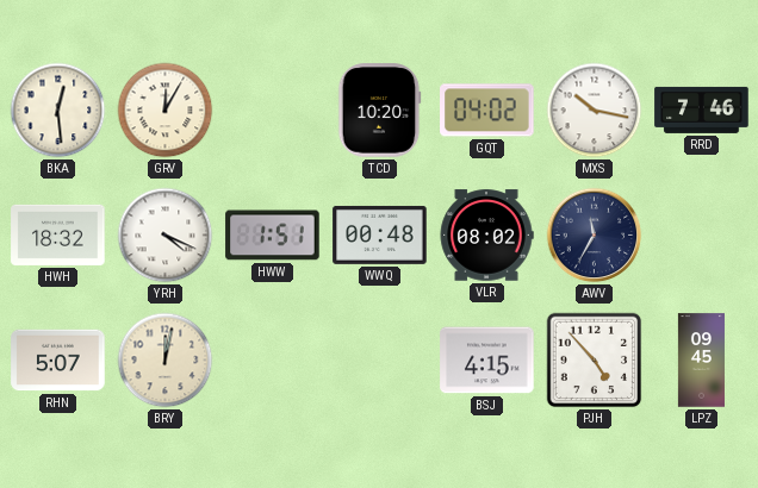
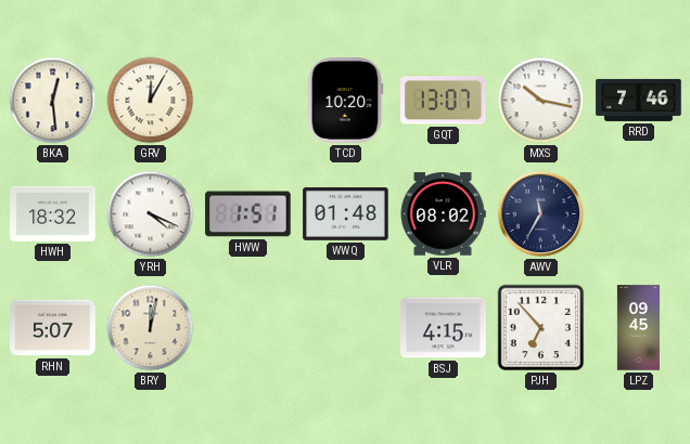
GQT: 04:02 -> 13:07
WWQ: 00:48 -> 01:48
PJH: 4:53 -> 6:53
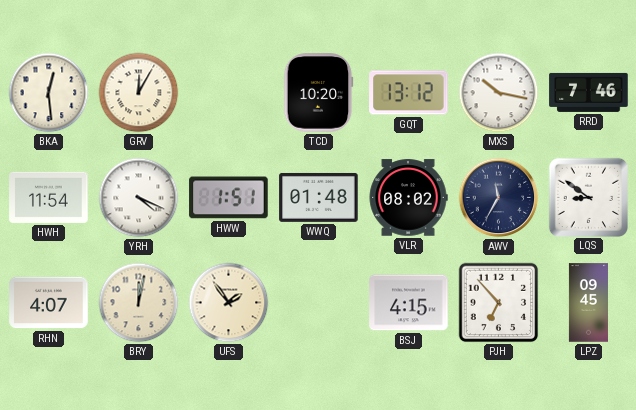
GQT: 13:07 -> 13:12
HWH: 18:32 -> 11:54
LQS: none -> 8:51
RHN: 5:07 -> 4:07
UFS: none -> 1:54
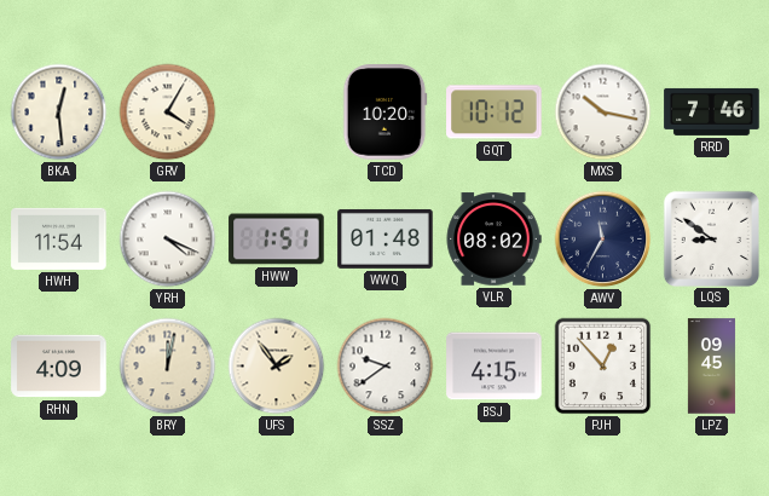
GRV: 12:05 -> 4:05
GQT: 13:12 -> 10:12
RHN: 4:07 -> 4:09
SSZ: none -> 9:39
PJH: 6:53 -> 12:53
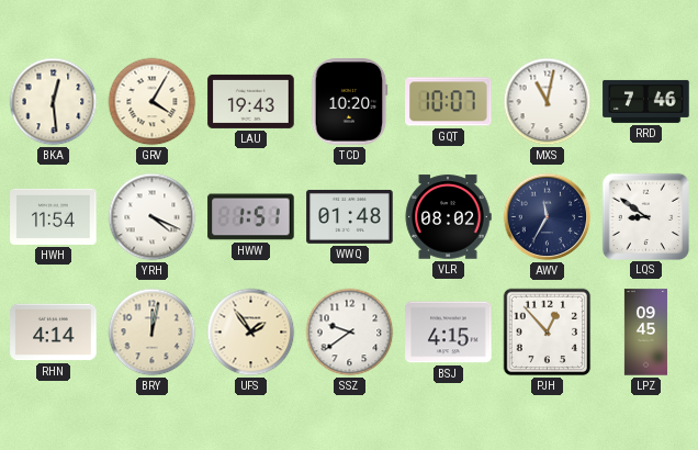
LAU: none -> 19:43
GQT: 10:12 -> 10:07
MXS: 10:17 -> 11:02
RHN: 4:09 -> 4:14
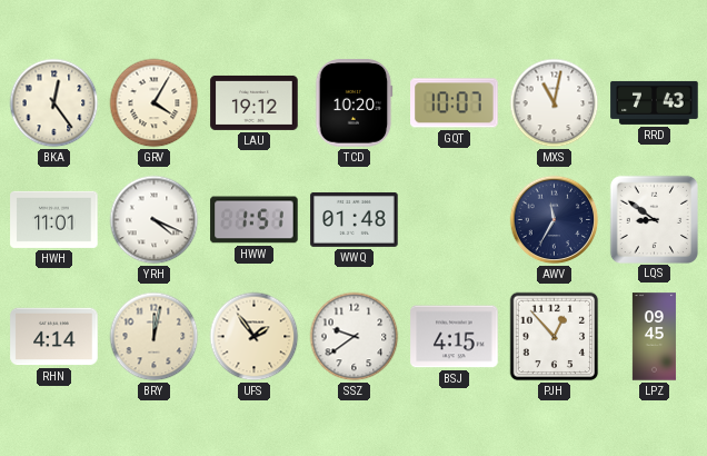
BKA: 12:29 -> 12:24
LAU: 19:43 -> 19:12
RRD: 7:46 -> 7:43
HWH: 11:54 -> 11:01
VLR: 08:02 -> none
